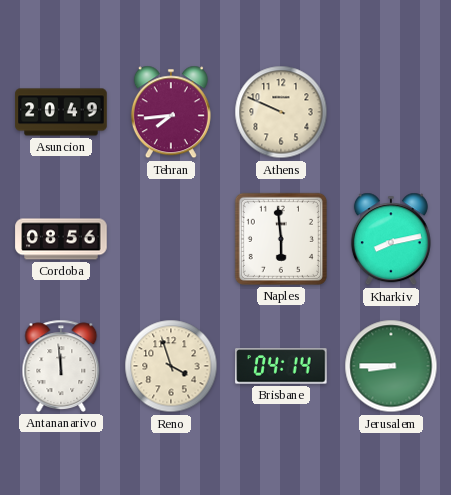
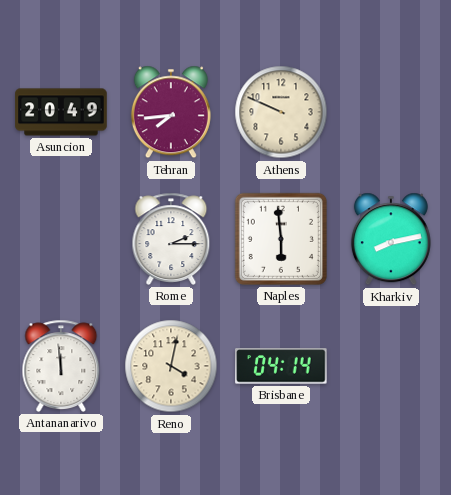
Cordoba: 08:56 -> none
Rome: none -> 2:15
Reno: 3:57 -> 4:02
Jerusalem: 8:45 -> none
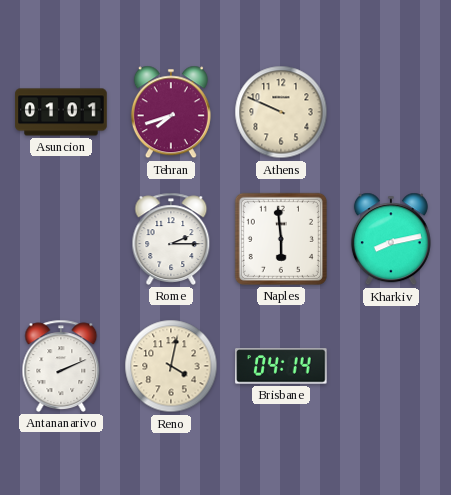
Asuncion: 20:49 -> 01:01
Tehran: 7:44 -> 7:42
Antananarivo: 11:59 -> 2:11
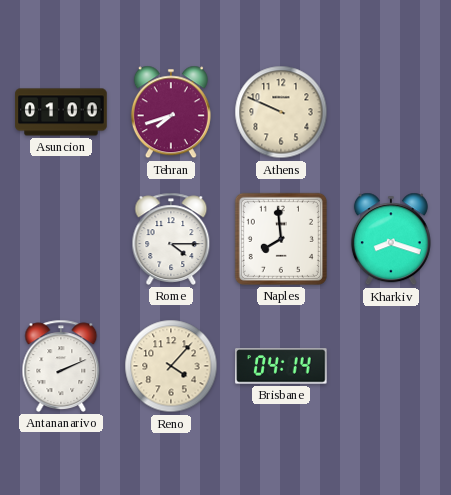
Asuncion: 01:01 -> 01:00
Rome: 2:15 -> 4:15
Naples: 5:59 -> 7:59
Kharkiv: 8:13 -> 8:18
Reno: 4:02 -> 4:07
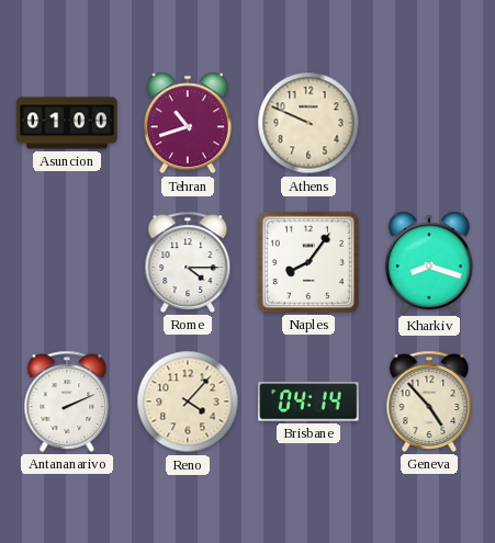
Tehran: 7:42 -> 10:42
Naples: 7:59 -> 8:06
Geneva: none -> 4:53
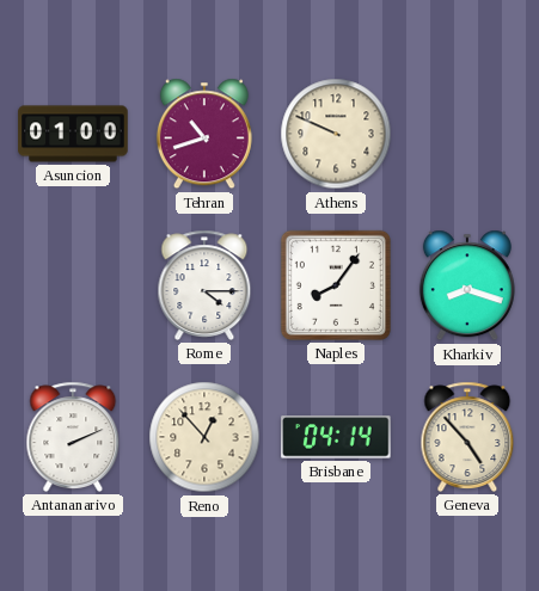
Reno: 4:07 -> 12:53
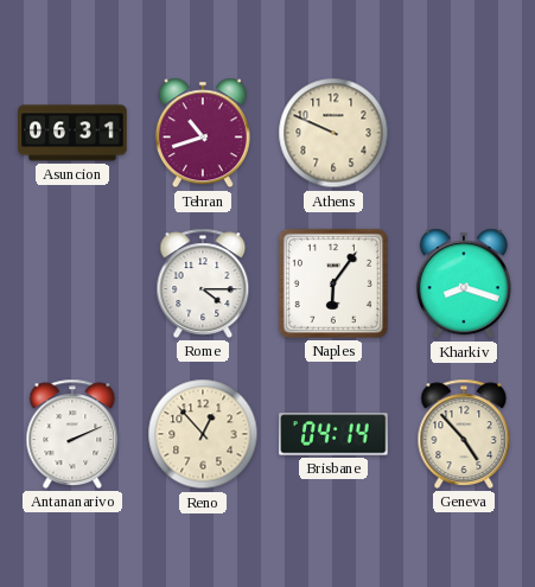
Asuncion: 01:00 -> 06:31
Naples: 8:06 -> 6:06
